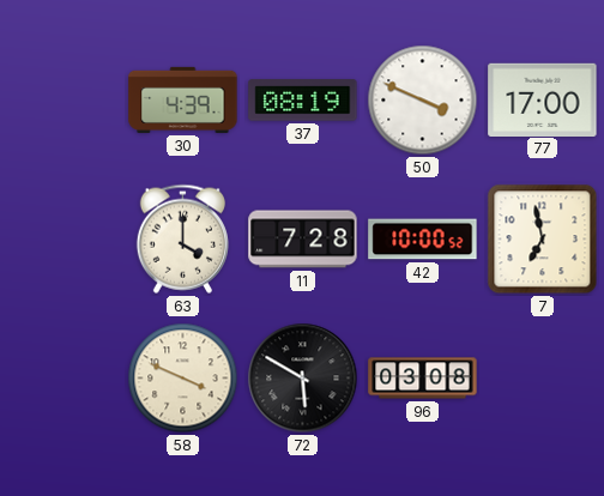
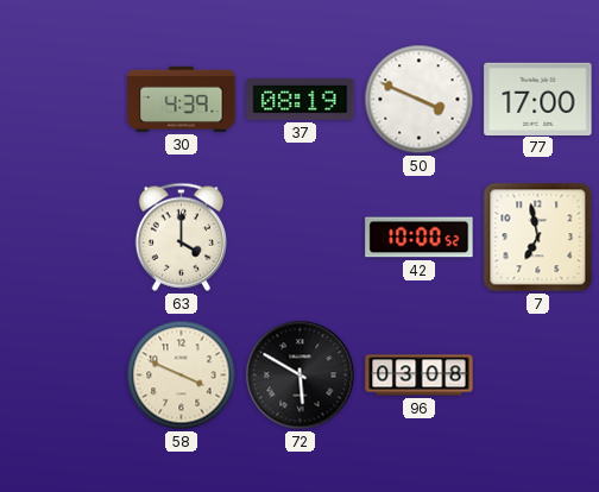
11: 7:28 -> none
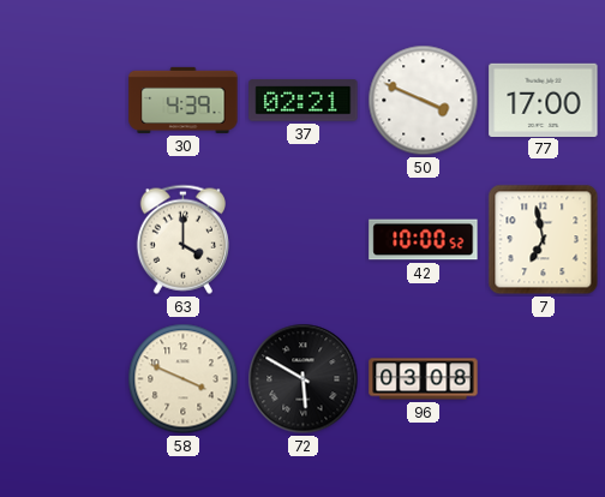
37: 08:19 -> 02:21
